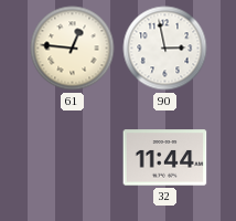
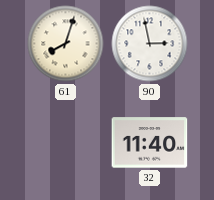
61: 12:46 -> 8:03
32: 11:44 -> 11:40
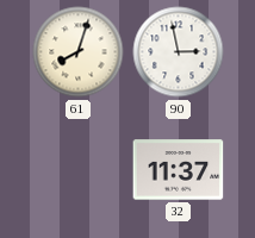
32: 11:40 -> 11:37
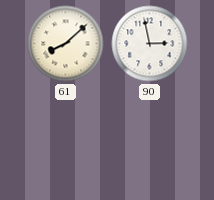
61: 8:03 -> 8:08
32: 11:37 -> none
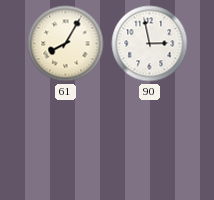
61: 8:08 -> 8:05
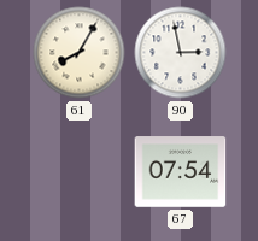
67: none -> 07:54
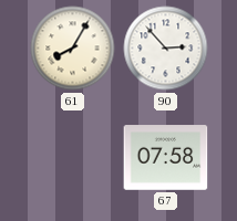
90: 2:58 -> 2:53
67: 07:54 -> 07:58
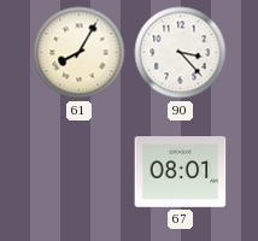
90: 2:53 -> 3:23
67: 07:58 -> 08:01
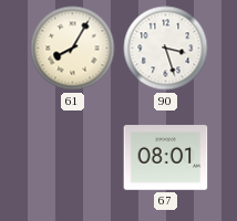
90: 3:23 -> 3:27
